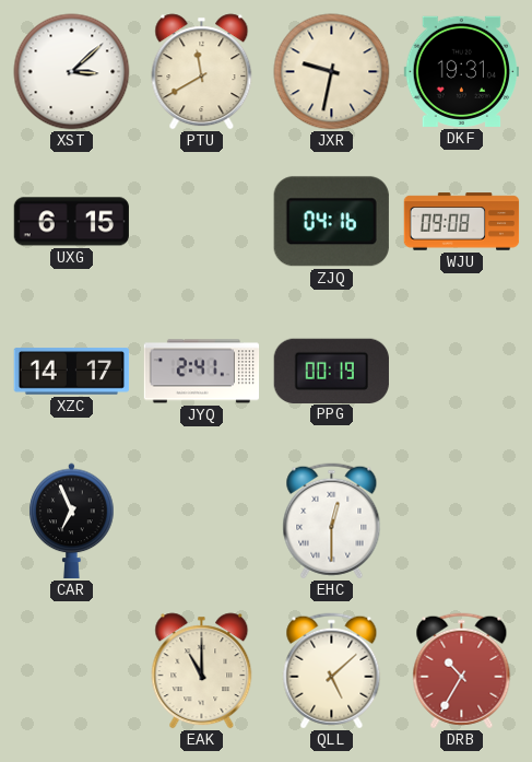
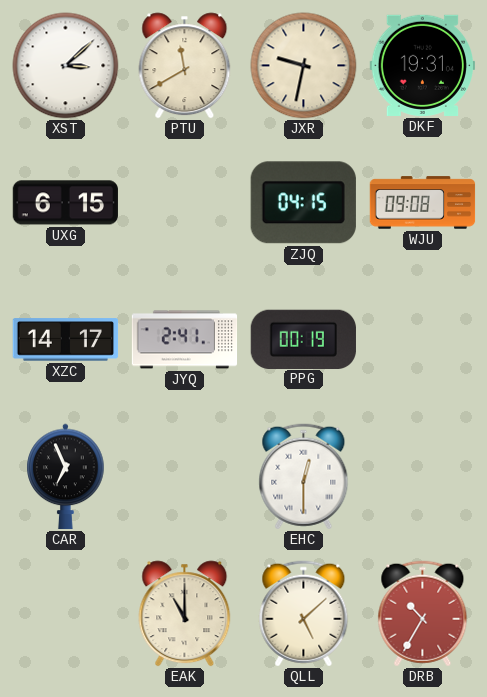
ZJQ: 04:16 -> 04:15
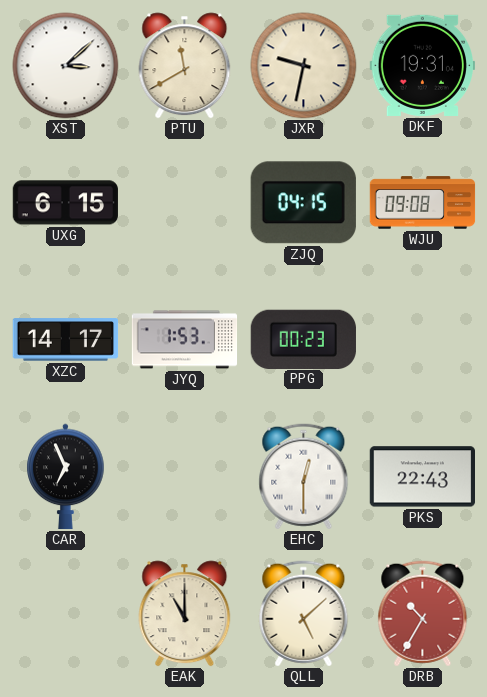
JYQ: 2:41 -> 1:53
PPG: 00:19 -> 00:23
PKS: none -> 22:43
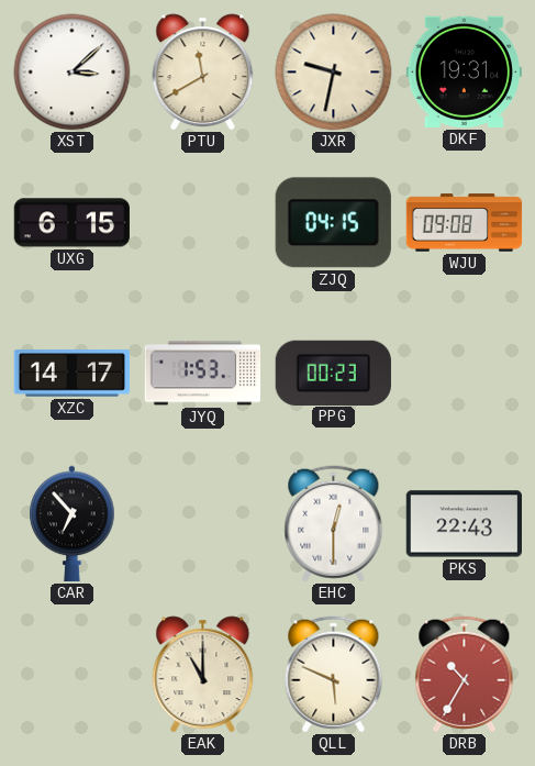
CAR: 6:56 -> 6:53
QLL: 5:08 -> 5:49
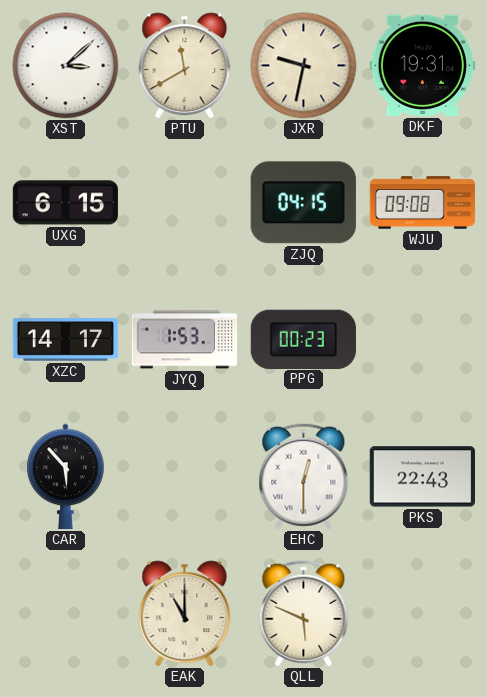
CAR: 6:53 -> 5:53
DRB: 10:35 -> none
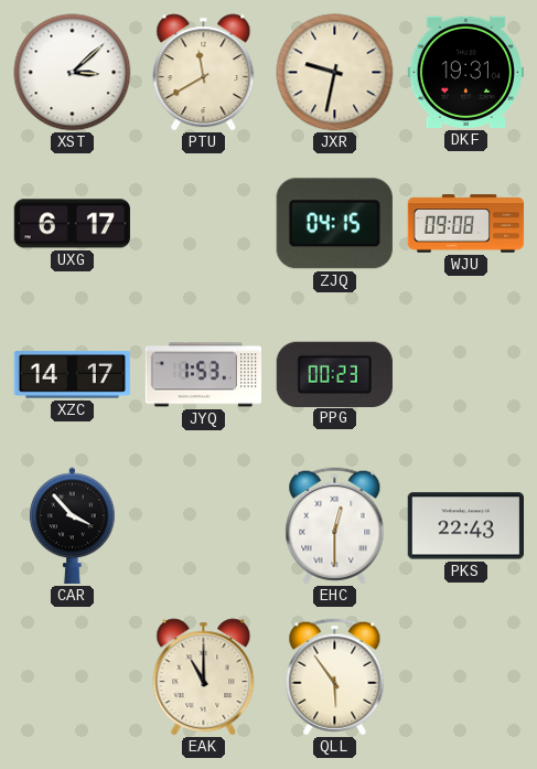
UXG: 6:15 -> 6:17
CAR: 5:53 -> 3:53
QLL: 5:49 -> 5:54
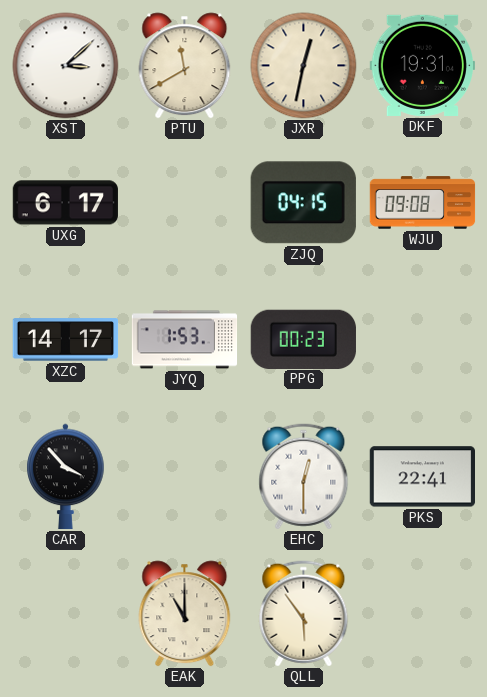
JXR: 9:32 -> 12:32
PKS: 22:43 -> 22:41
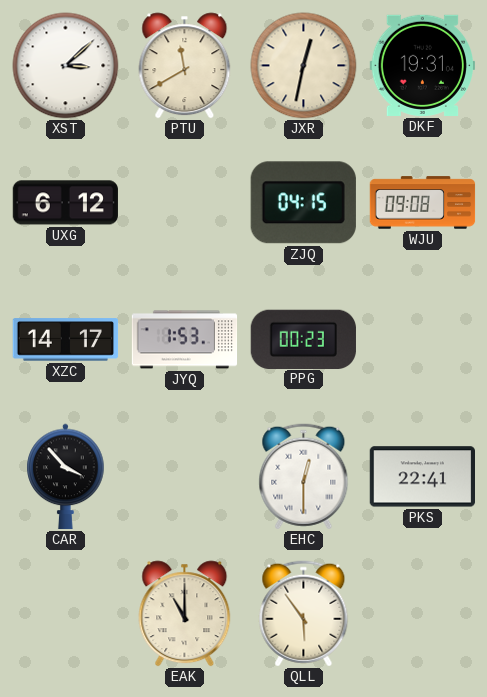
UXG: 6:17 -> 6:12
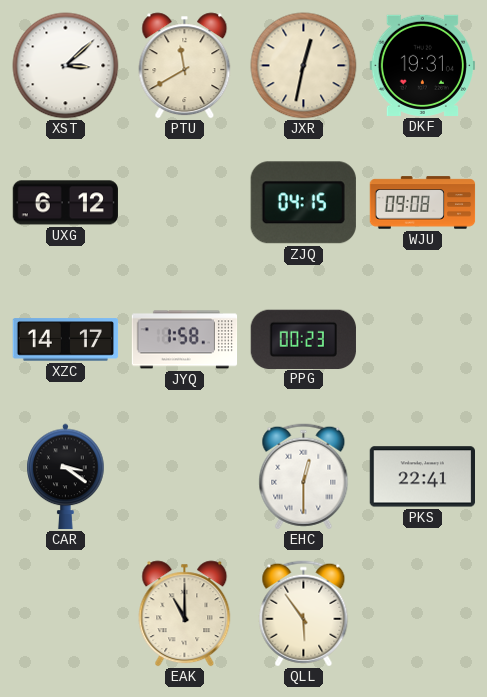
JYQ: 1:53 -> 1:58
CAR: 3:53 -> 3:21
